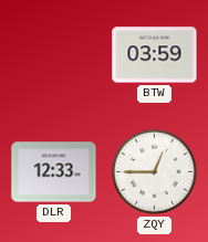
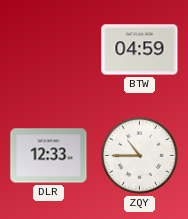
BTW: 03:59 -> 04:59
ZQY: 12:45 -> 10:45
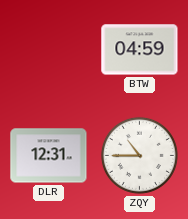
DLR: 12:33 -> 12:31
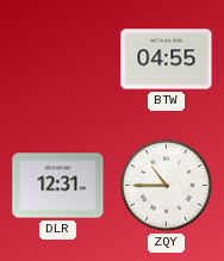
BTW: 04:59 -> 04:55
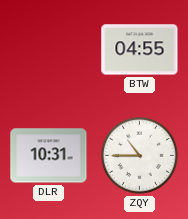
DLR: 12:31 -> 10:31
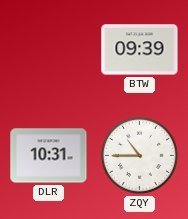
BTW: 04:55 -> 09:39
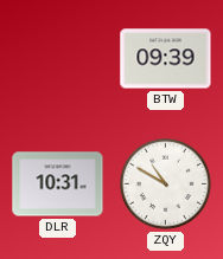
ZQY: 10:45 -> 10:50
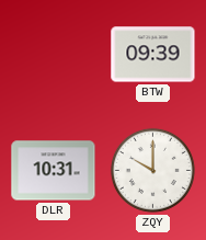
ZQY: 10:50 -> 10:00
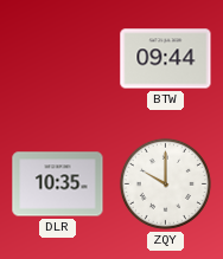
BTW: 09:39 -> 09:44
DLR: 10:31 -> 10:35
